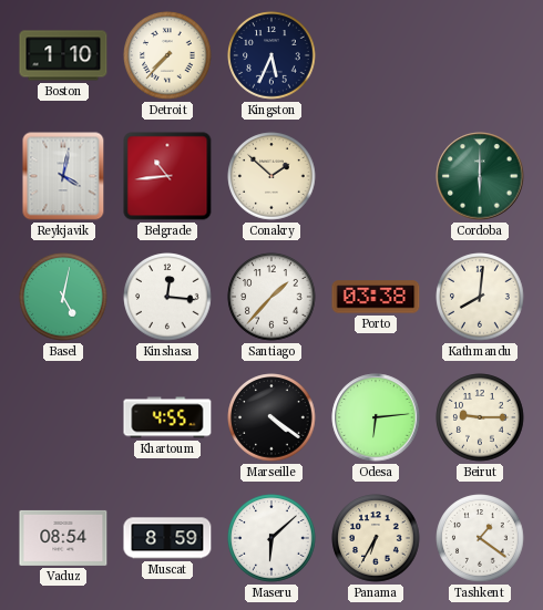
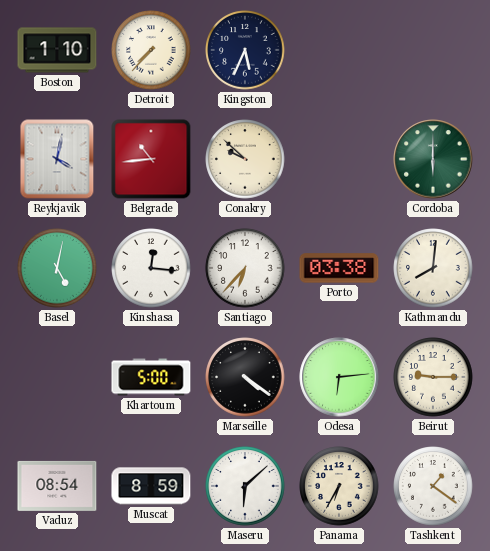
Conakry: 1:52 -> 9:52
Santiago: 1:37 -> 6:37
Khartoum: 4:55 -> 5:00
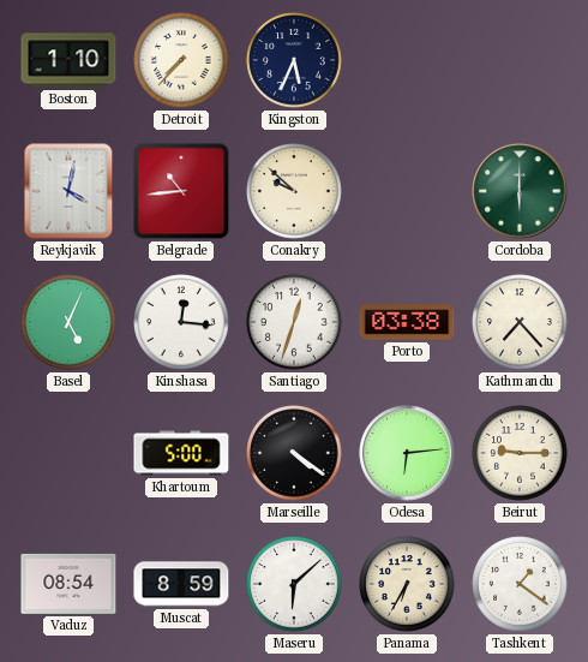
Basel: 5:02 -> 5:04
Santiago: 6:37 -> 12:33
Kathmandu: 8:01 -> 7:23
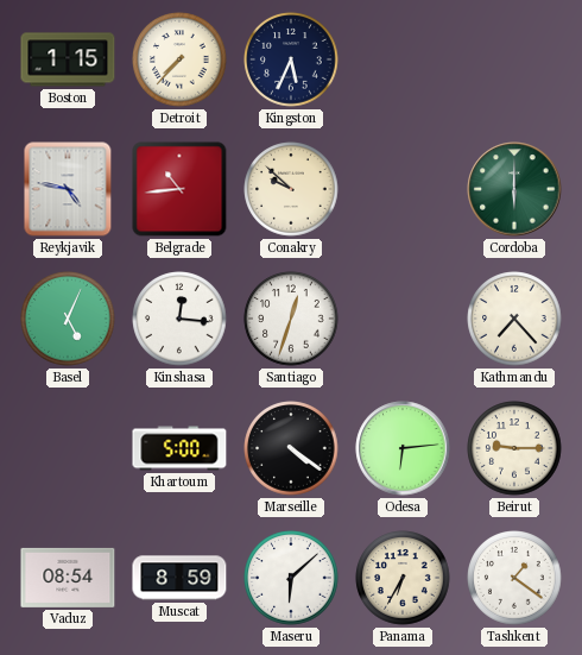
Boston: 1:10 -> 1:15
Reykjavik: 4:02 -> 4:47
Porto: 03:38 -> none
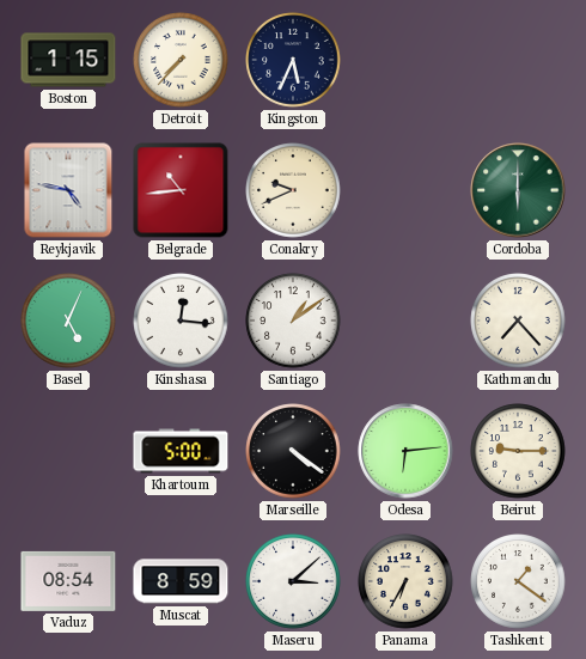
Conakry: 9:52 -> 9:41
Santiago: 12:33 -> 1:09
Maseru: 6:08 -> 3:08
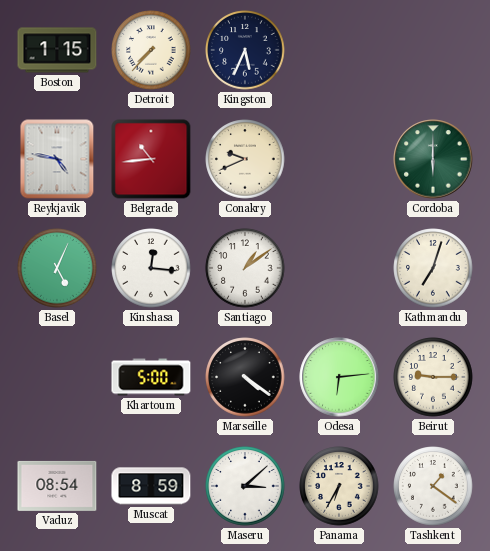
Kathmandu: 7:23 -> 7:03
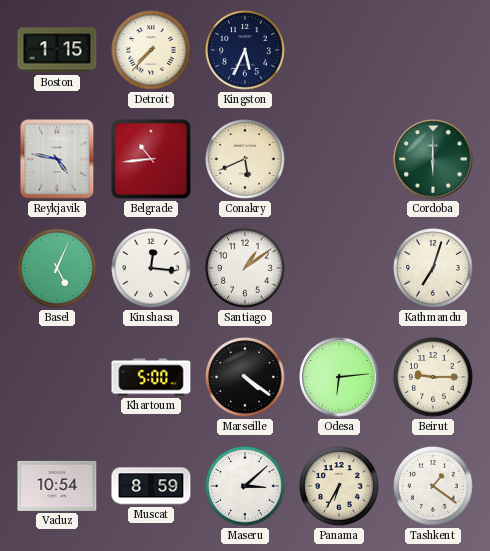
Conakry: 9:41 -> 5:41
Vaduz: 08:54 -> 10:54
